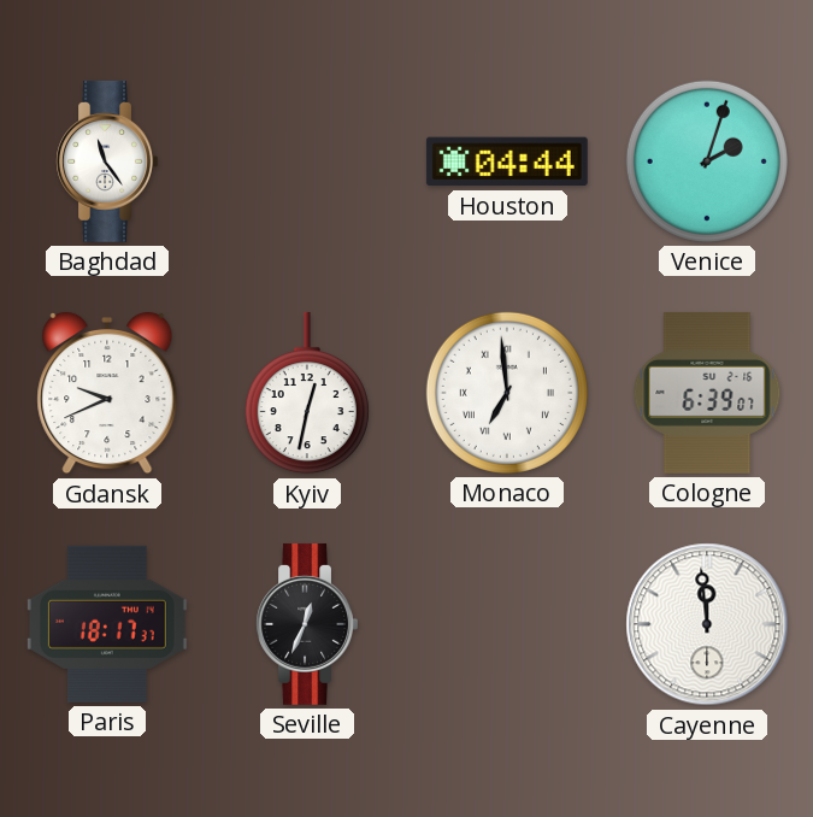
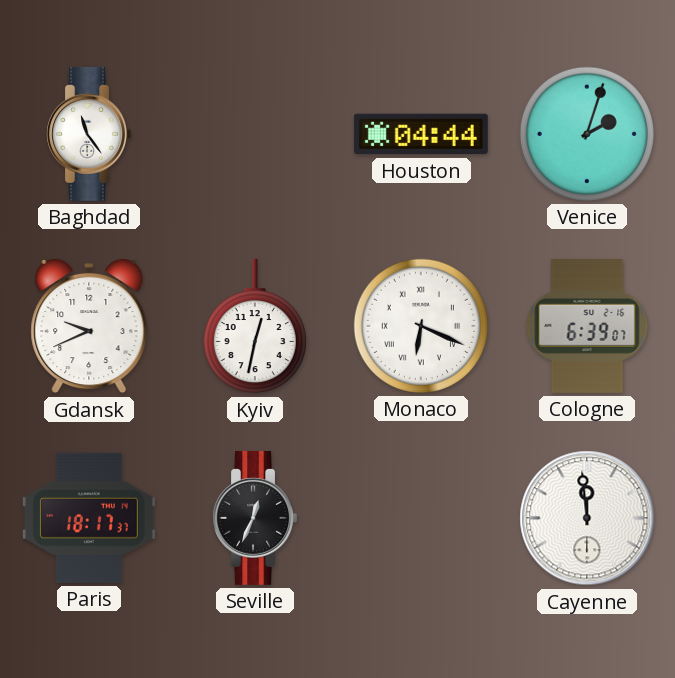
Monaco: 6:59 -> 6:19
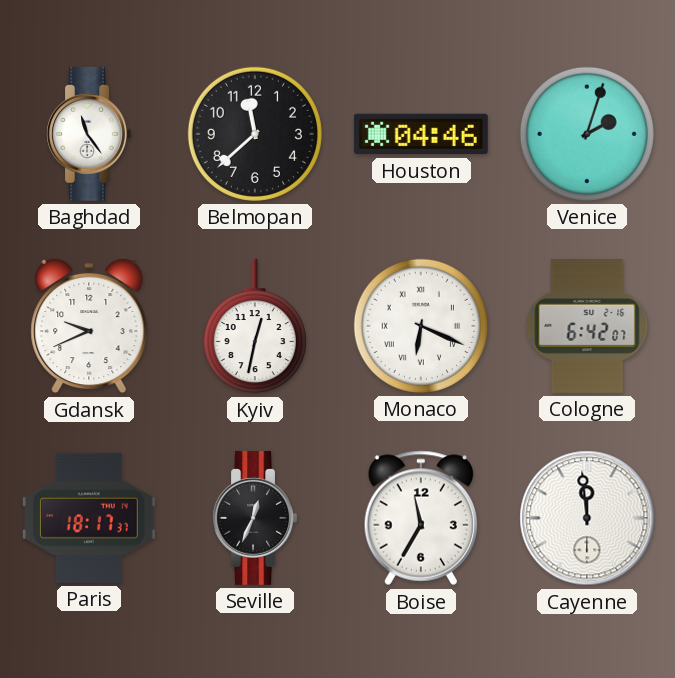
Belmopan: none -> 11:38
Houston: 04:44 -> 04:46
Cologne: 6:39 -> 6:42
Boise: none -> 11:35
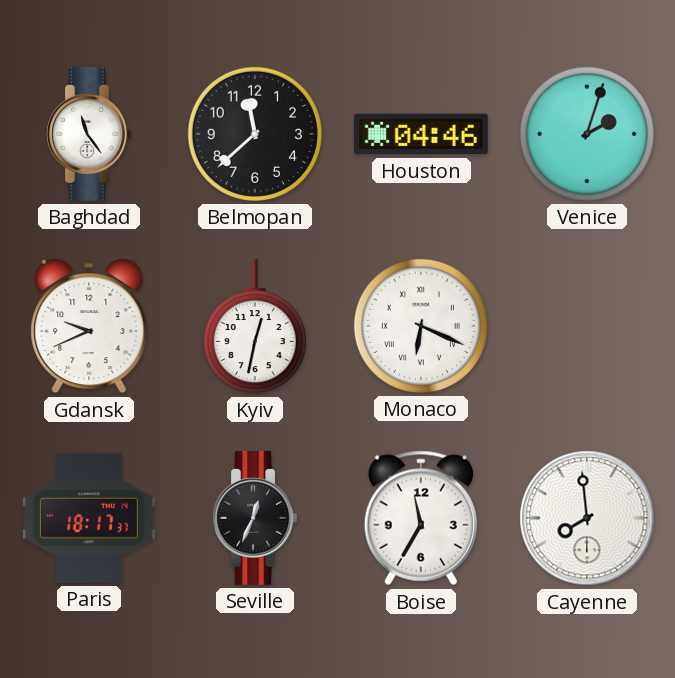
Cologne: 6:42 -> none
Cayenne: 11:59 -> 7:59
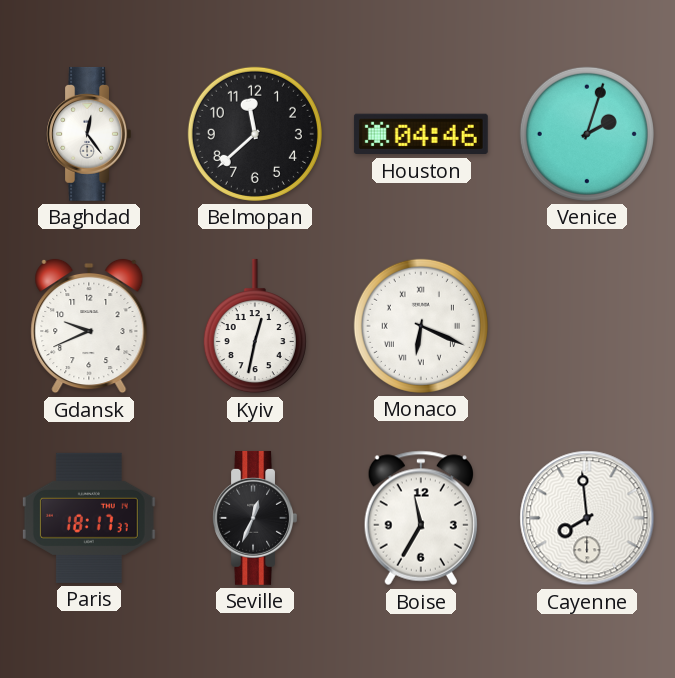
Baghdad: 11:24 -> 12:24
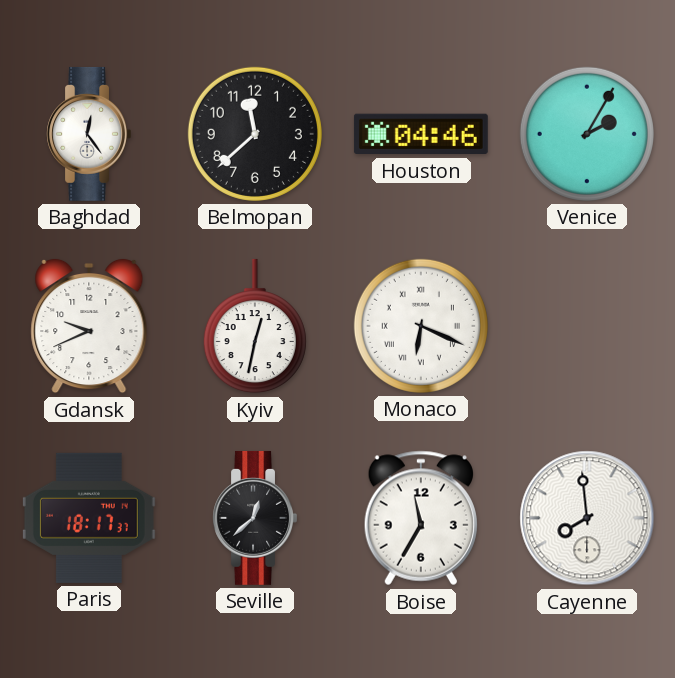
Venice: 2:03 -> 2:05
Seville: 12:34 -> 12:38
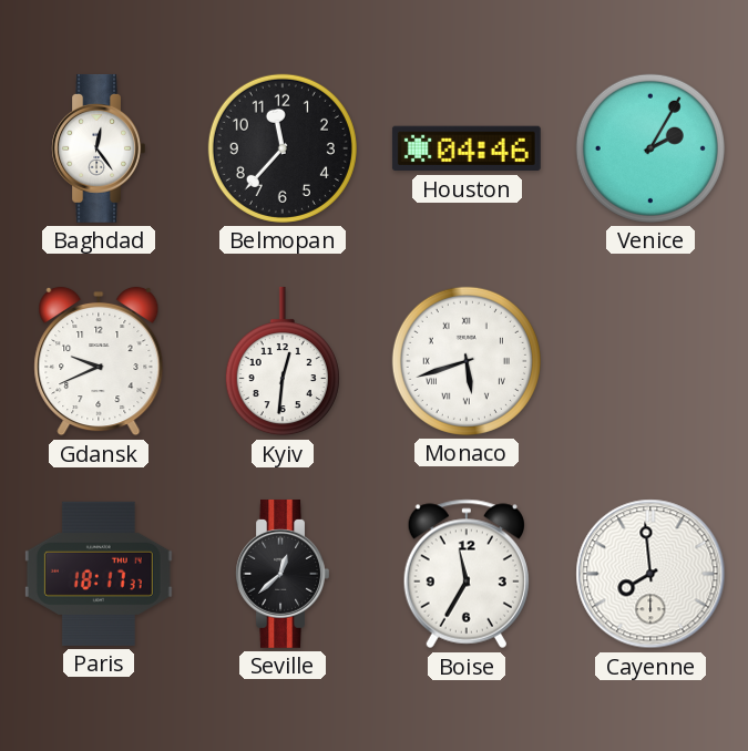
Belmopan: 11:38 -> 11:37
Kyiv: 12:32 -> 12:31
Monaco: 6:19 -> 5:42
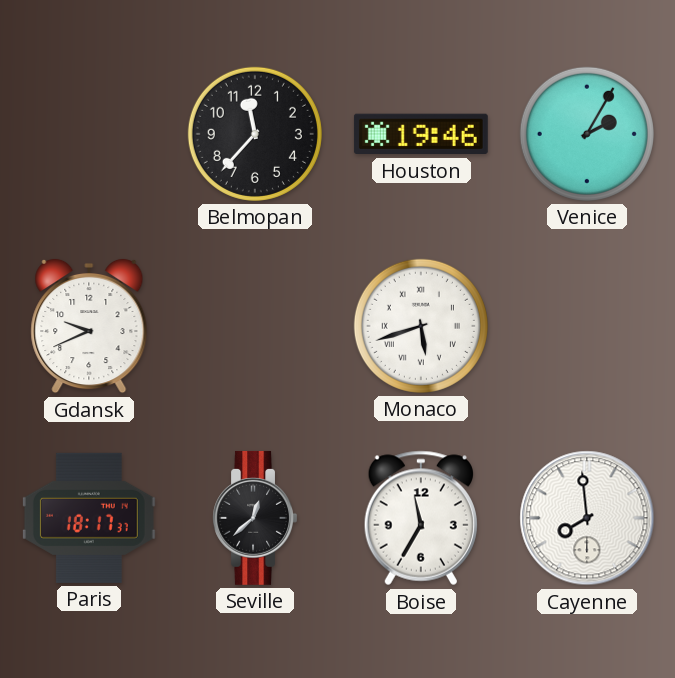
Baghdad: 12:24 -> none
Houston: 04:46 -> 19:46
Kyiv: 12:31 -> none
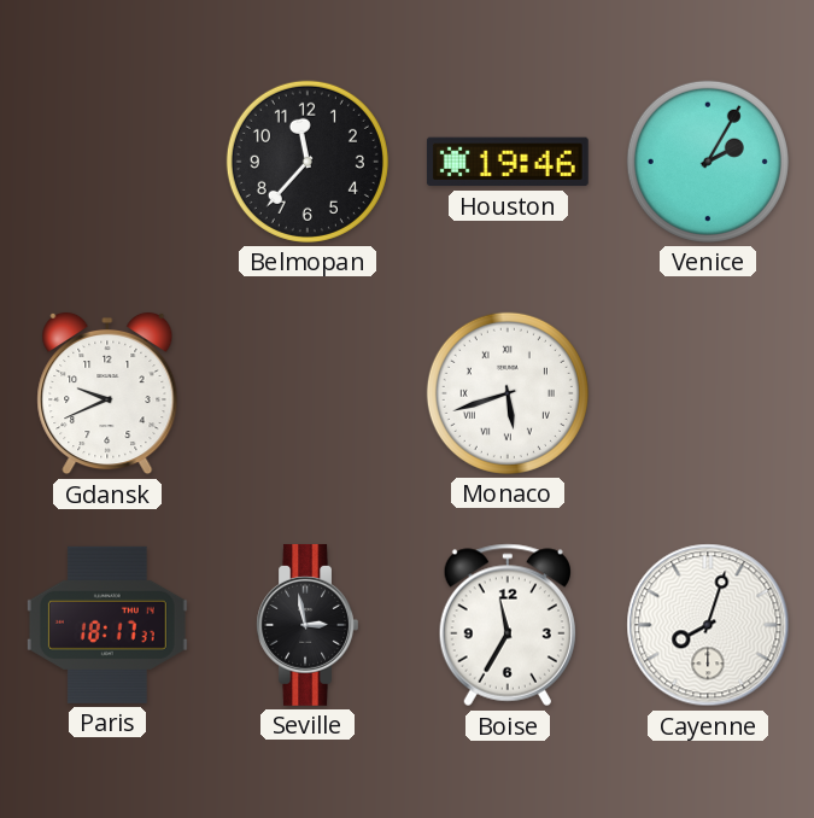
Seville: 12:38 -> 2:58
Cayenne: 7:59 -> 8:03
